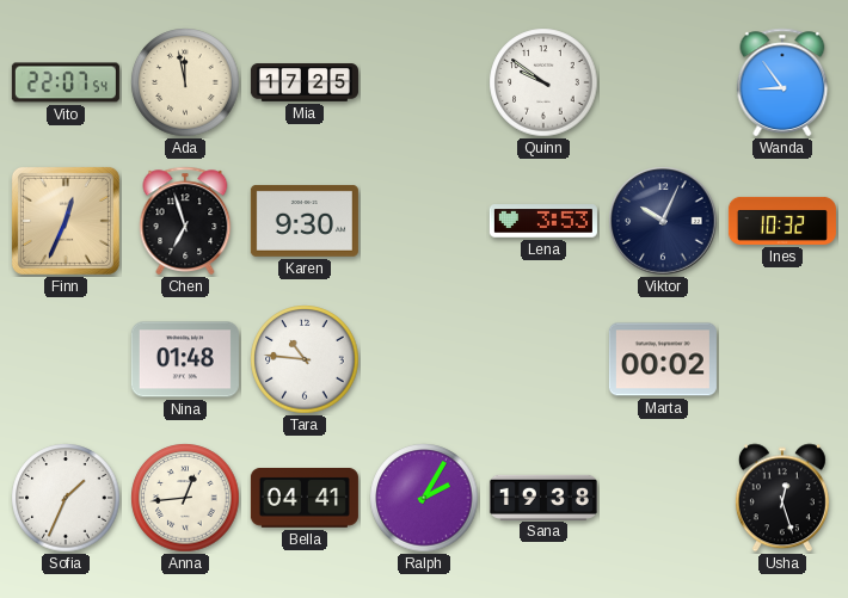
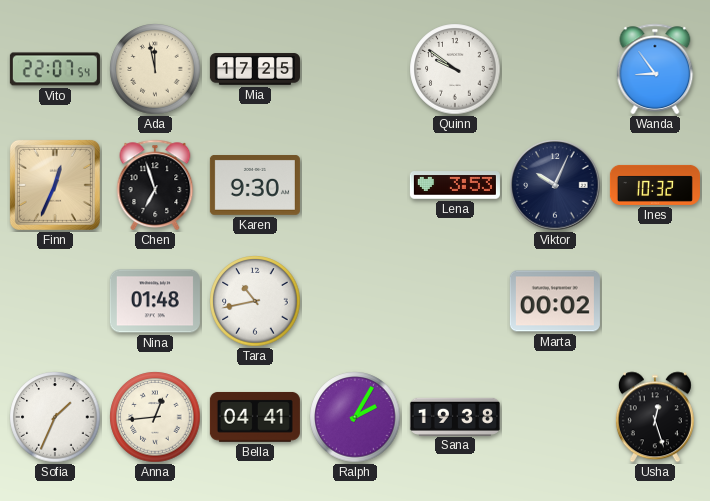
Tara: 10:46 -> 10:43
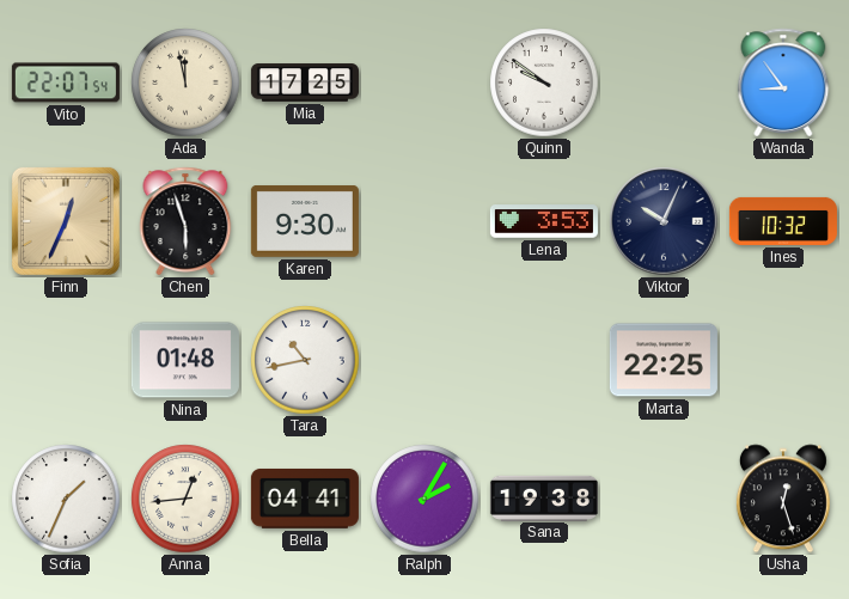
Chen: 6:57 -> 5:57
Marta: 00:02 -> 22:25
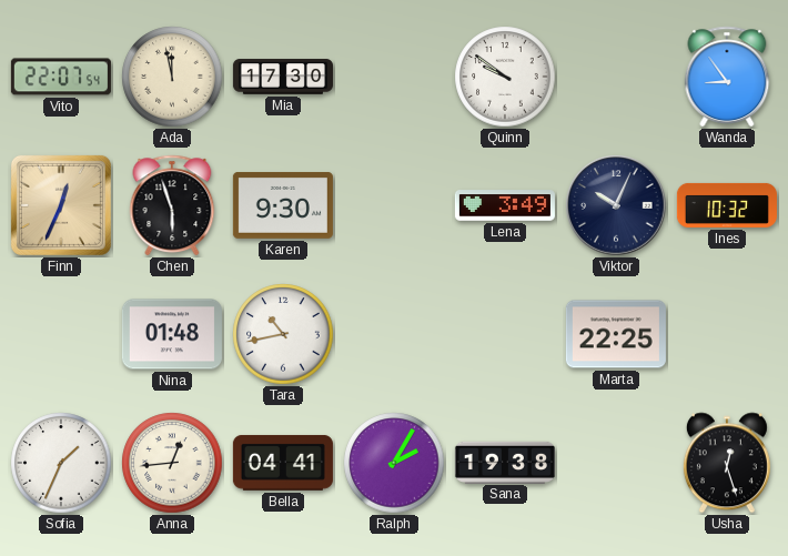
Mia: 17:25 -> 17:30
Lena: 3:53 -> 3:49
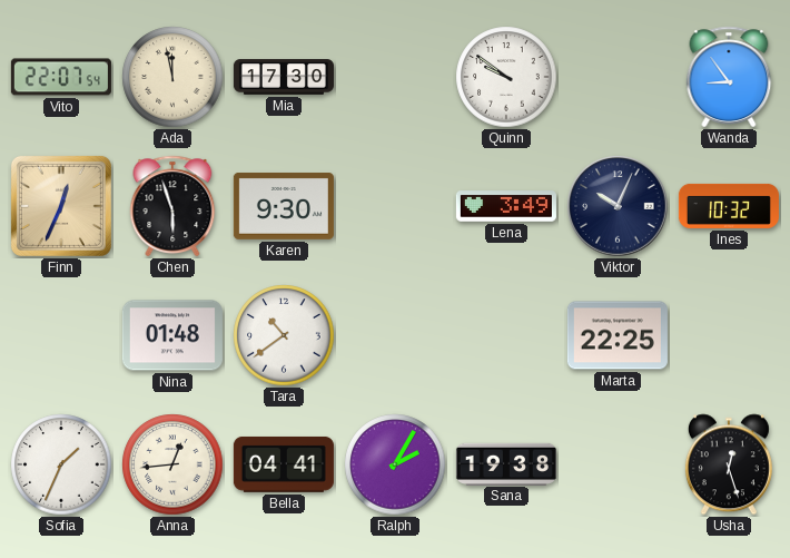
Tara: 10:43 -> 10:39
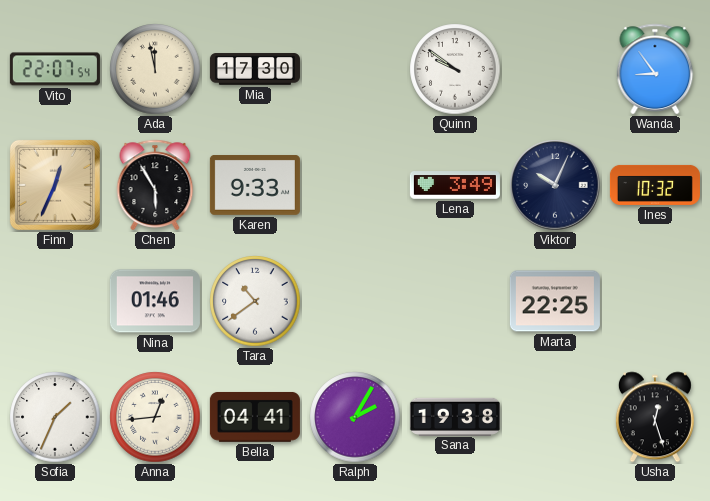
Chen: 5:57 -> 5:55
Karen: 9:30 -> 9:33
Nina: 01:48 -> 01:46
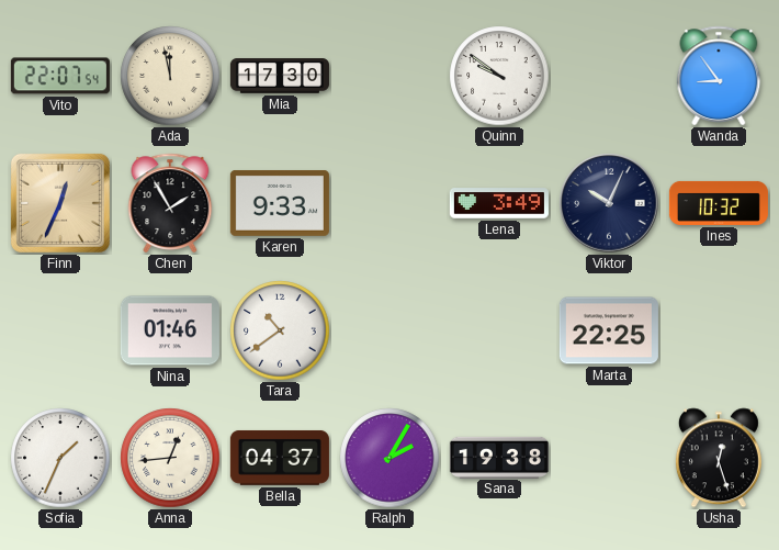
Chen: 5:55 -> 1:55
Bella: 04:41 -> 04:37
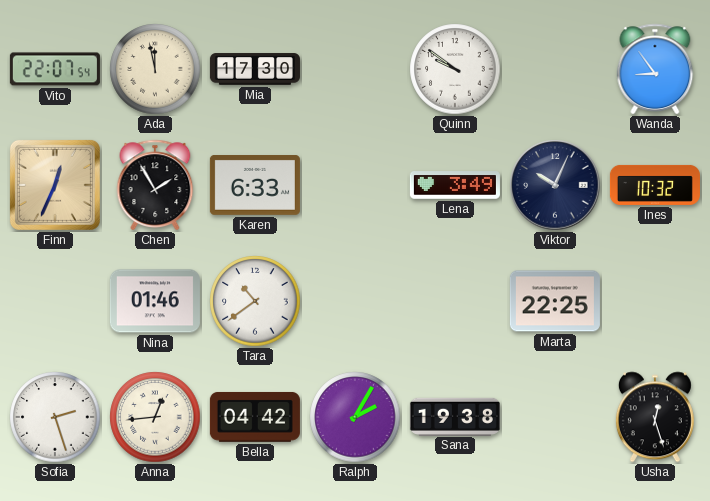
Karen: 9:33 -> 6:33
Sofia: 1:34 -> 2:27
Bella: 04:37 -> 04:42
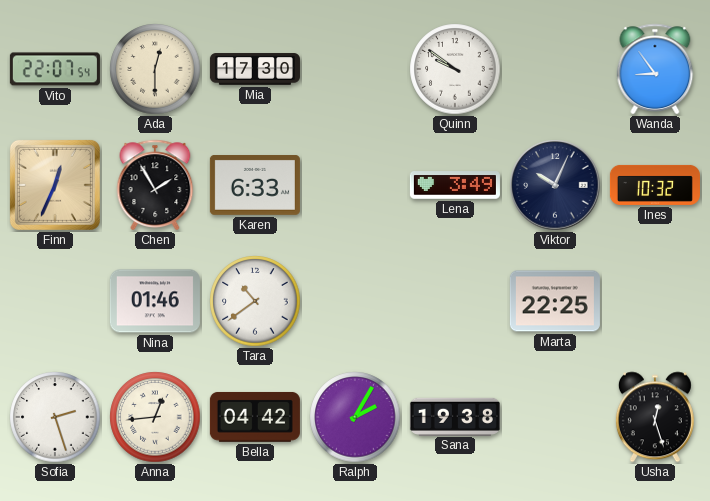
Ada: 11:58 -> 12:30
